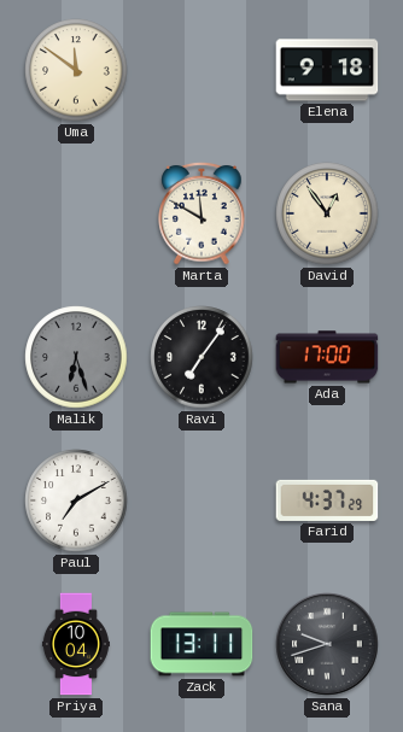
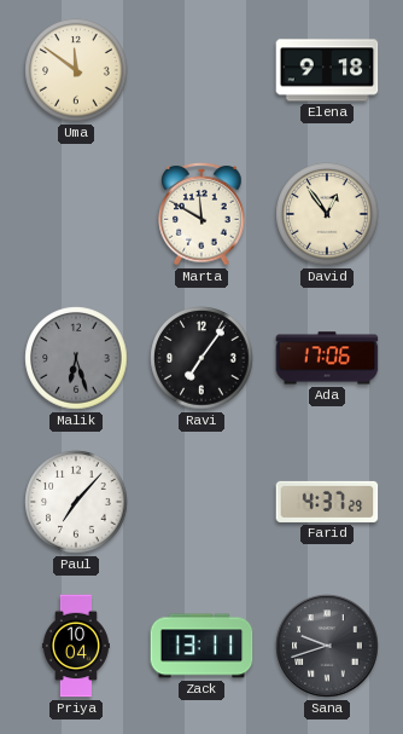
Ada: 17:00 -> 17:06
Paul: 7:10 -> 7:07
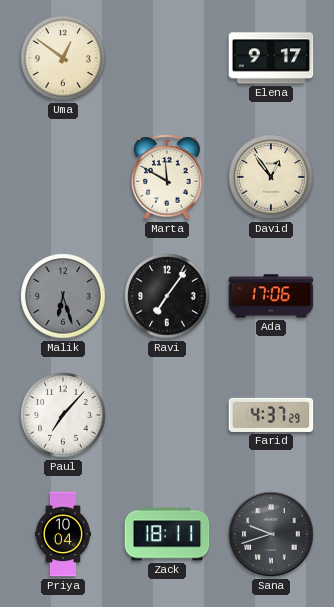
Uma: 11:51 -> 12:51
Elena: 9:18 -> 9:17
Zack: 13:11 -> 18:11
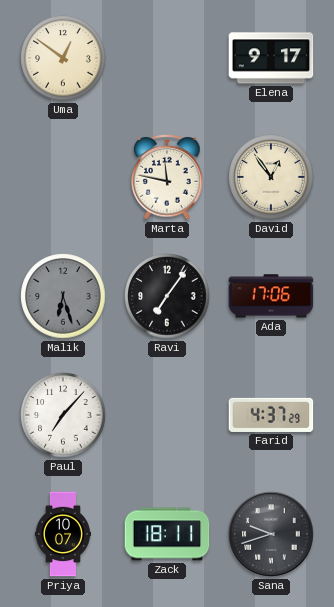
Marta: 11:50 -> 11:47
Priya: 10:04 -> 10:07
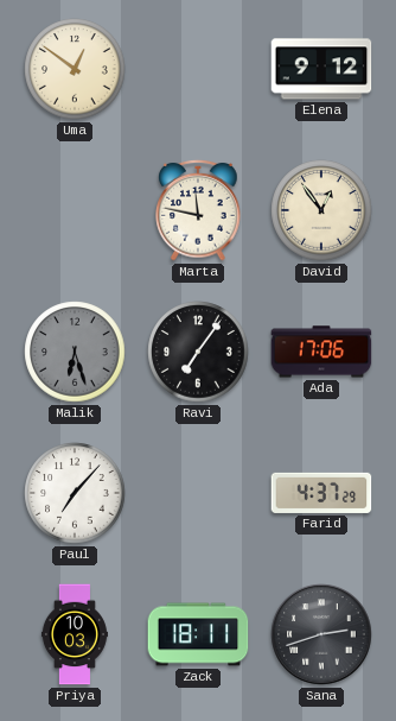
Elena: 9:17 -> 9:12
Priya: 10:07 -> 10:03
Sana: 9:42 -> 2:42
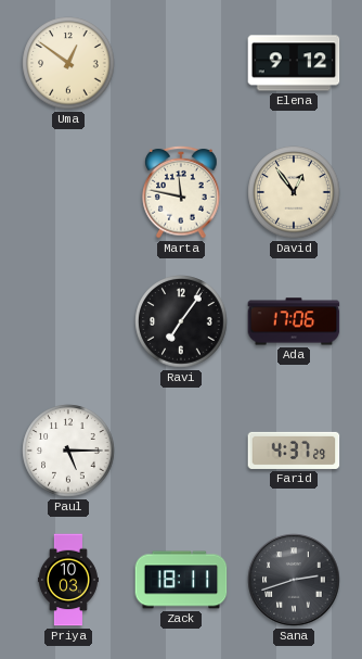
Malik: 6:27 -> none
Paul: 7:07 -> 5:15
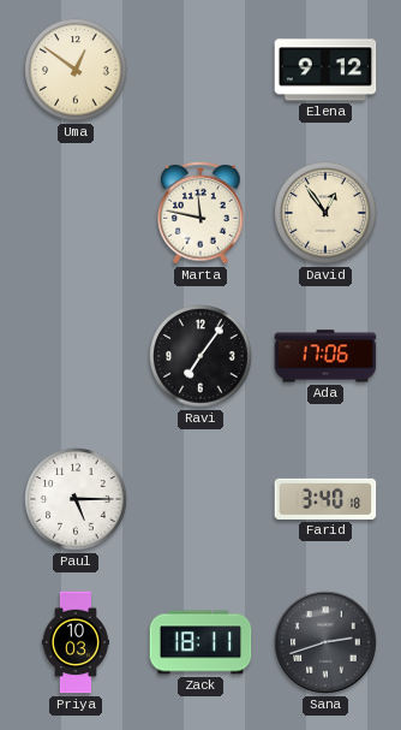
Farid: 4:37 -> 3:40
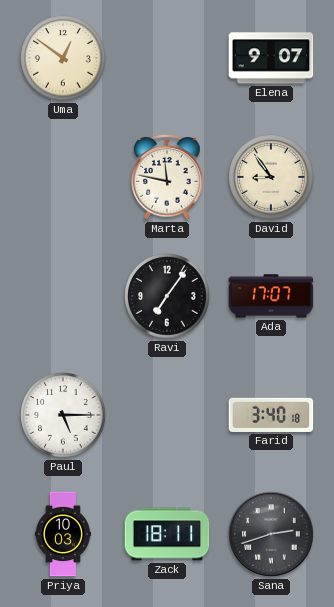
Elena: 9:12 -> 9:07
David: 12:54 -> 8:54
Ada: 17:06 -> 17:07
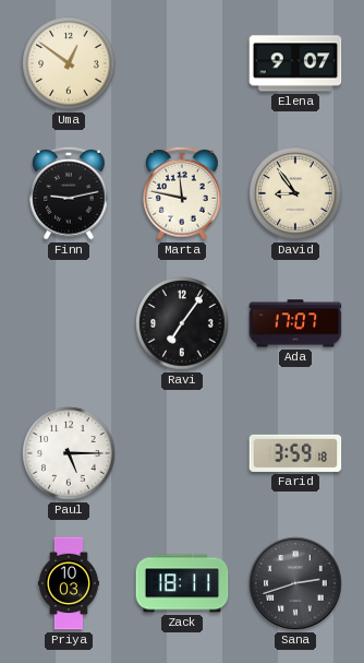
Finn: none -> 9:13
Farid: 3:40 -> 3:59
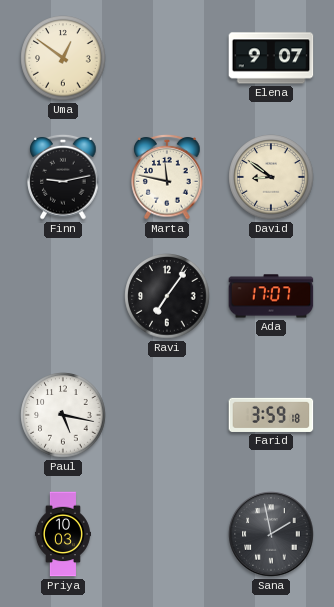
David: 8:54 -> 8:51
Paul: 5:15 -> 5:17
Zack: 18:11 -> none
Sana: 2:42 -> 1:58
